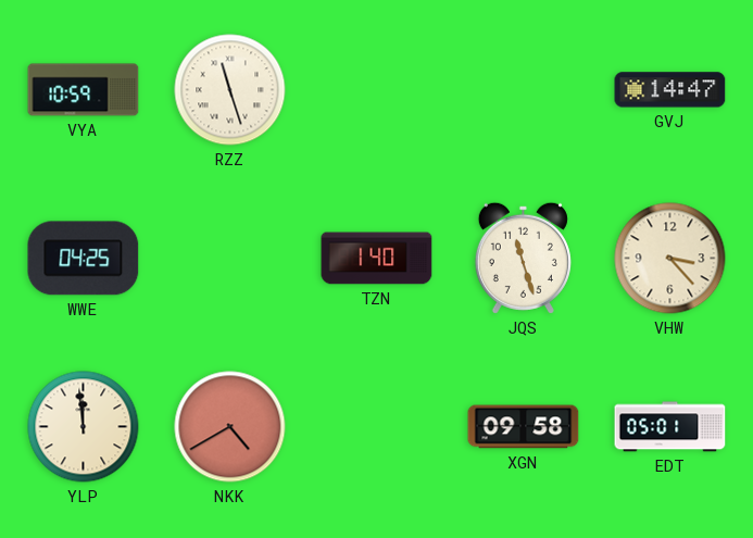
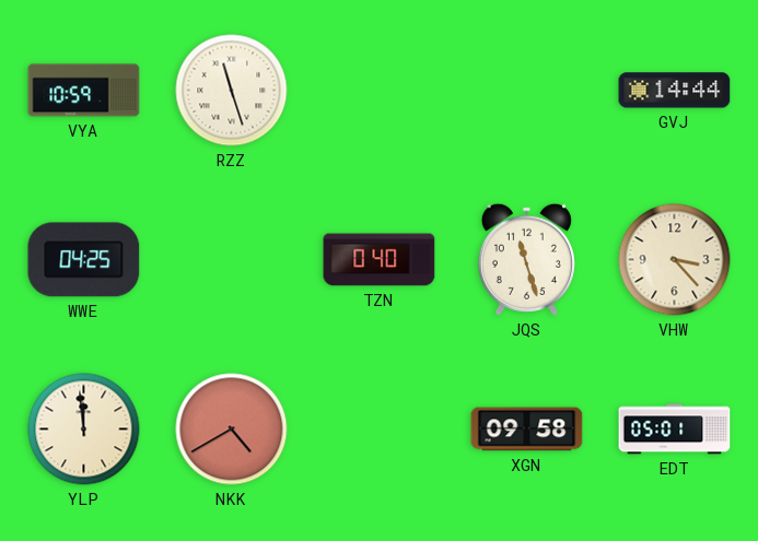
GVJ: 14:47 -> 14:44
TZN: 1:40 -> 0:40
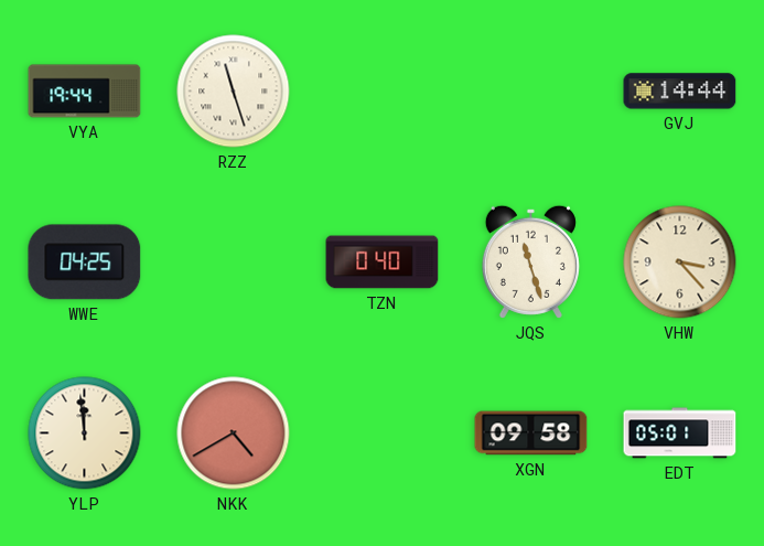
VYA: 10:59 -> 19:44
